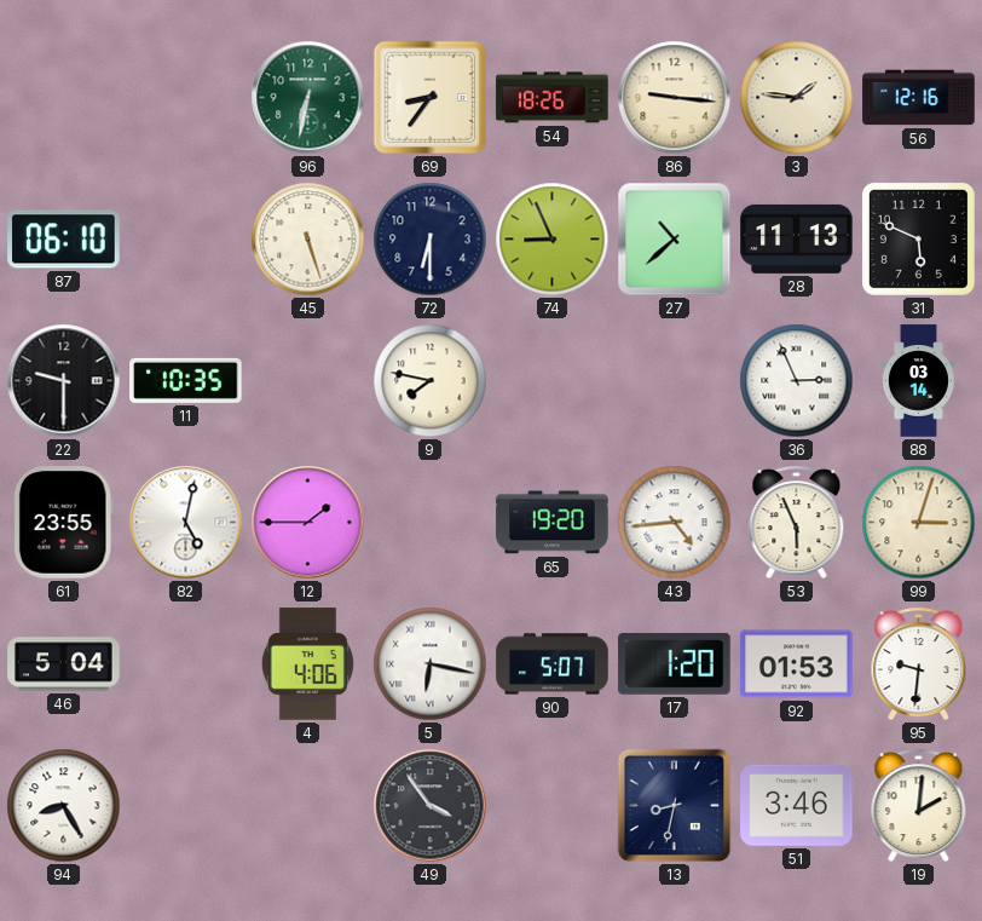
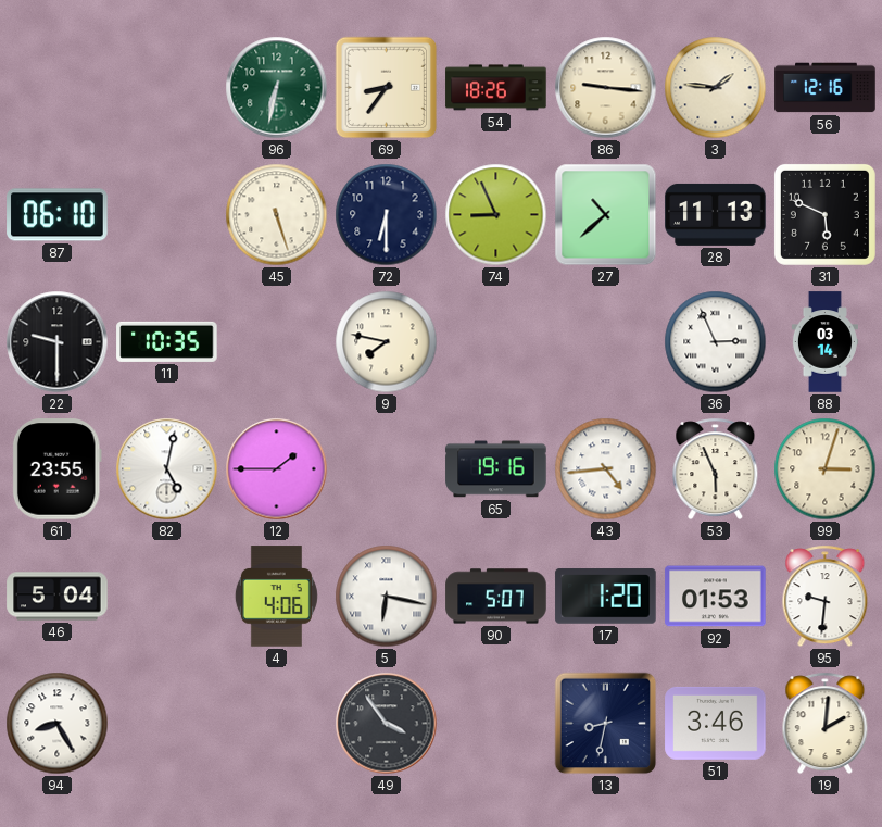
65: 19:20 -> 19:16
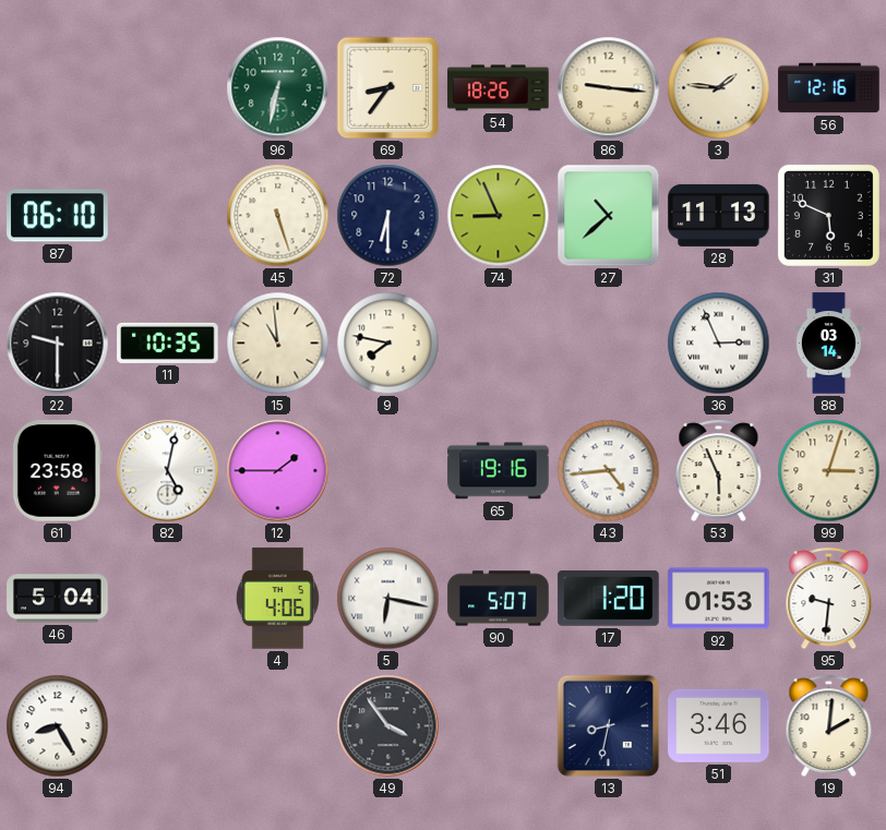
15: none -> 10:59
61: 23:55 -> 23:58
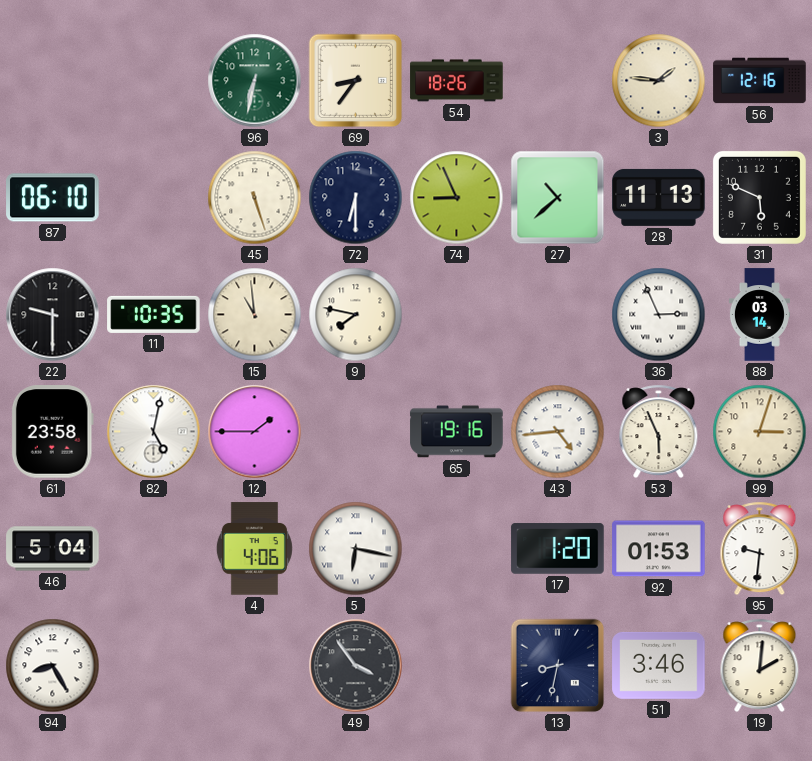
86: 9:16 -> none
90: 5:07 -> none
